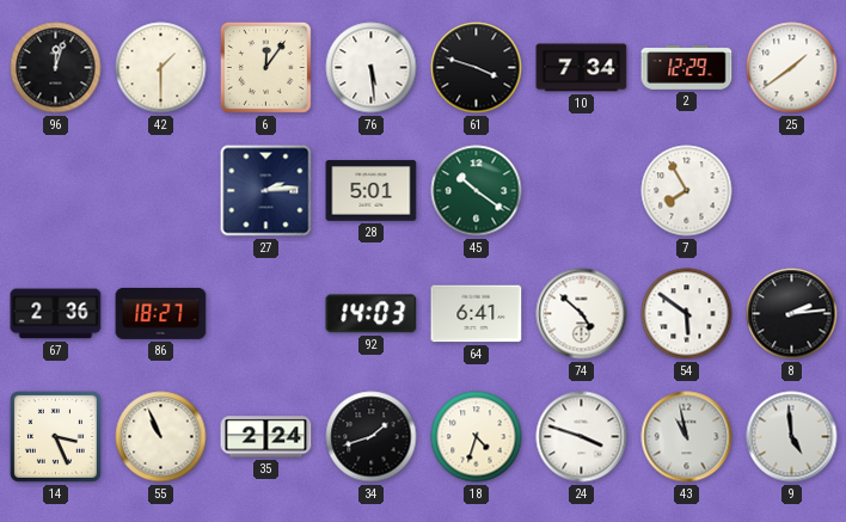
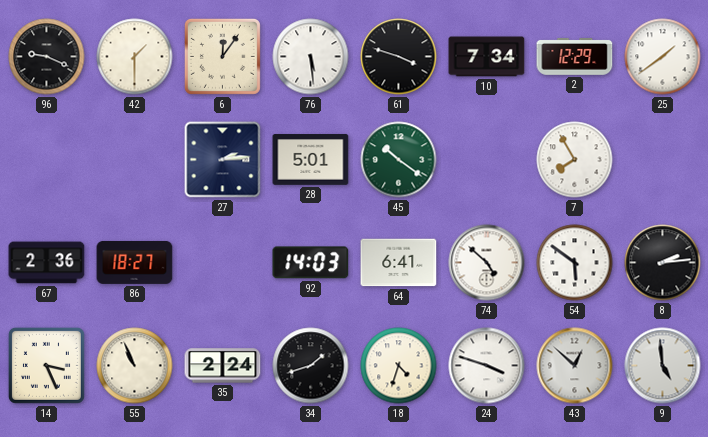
96: 12:03 -> 9:19
43: 10:58 -> 12:52
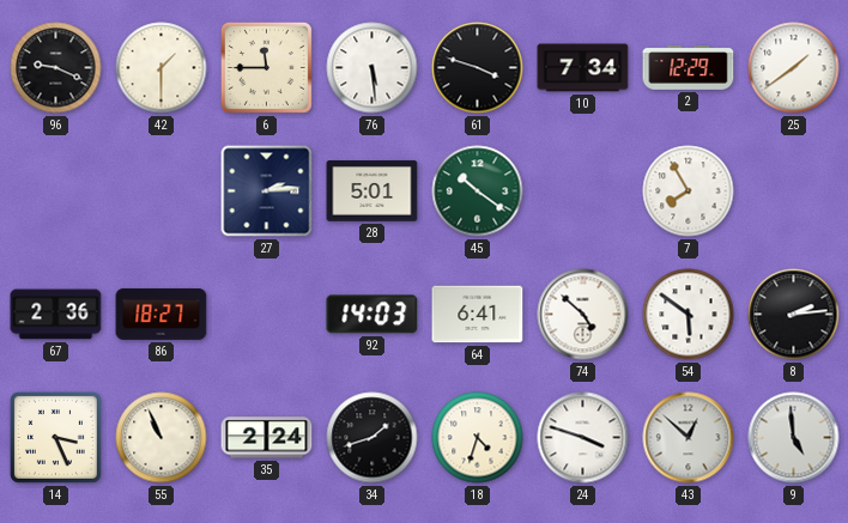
6: 12:06 -> 11:45
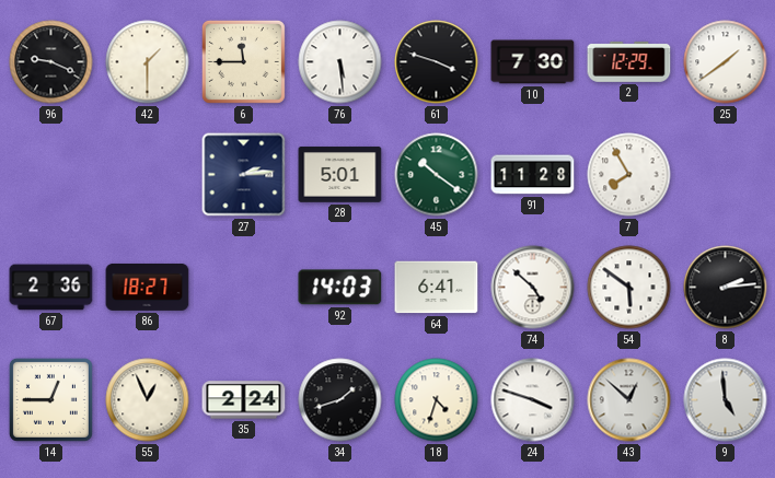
10: 7:34 -> 7:30
91: none -> 11:28
14: 3:26 -> 12:45
55: 10:56 -> 12:56
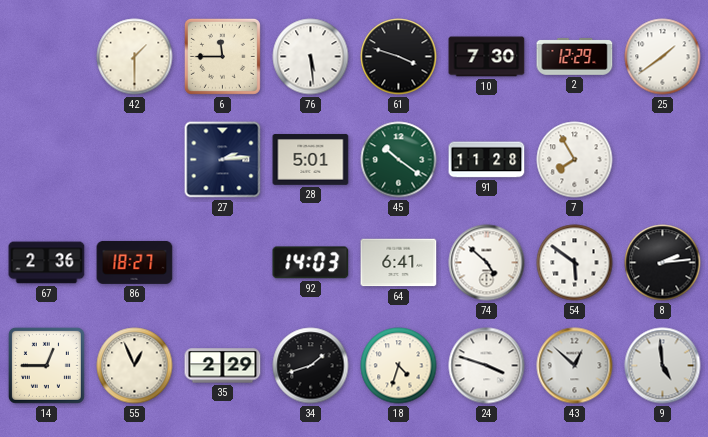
96: 9:19 -> none
35: 2:24 -> 2:29
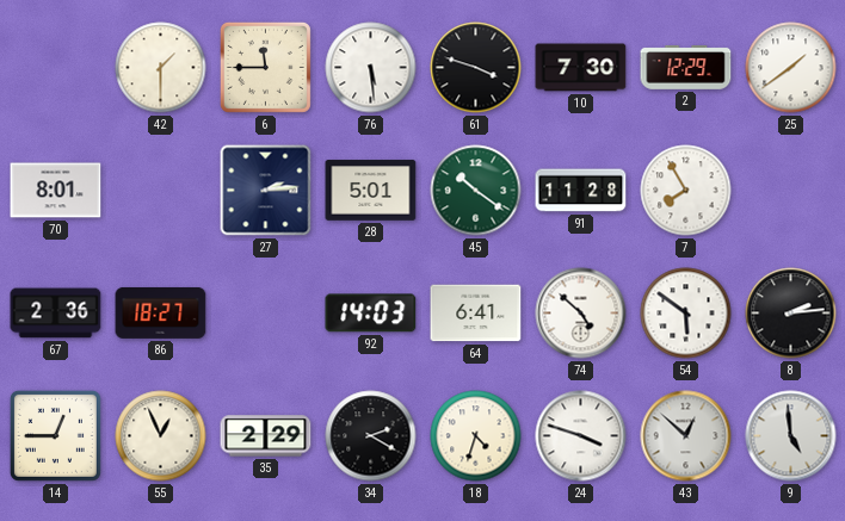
70: none -> 8:01
34: 1:42 -> 2:20
